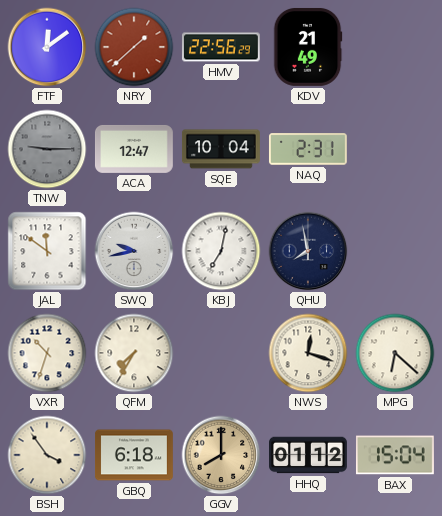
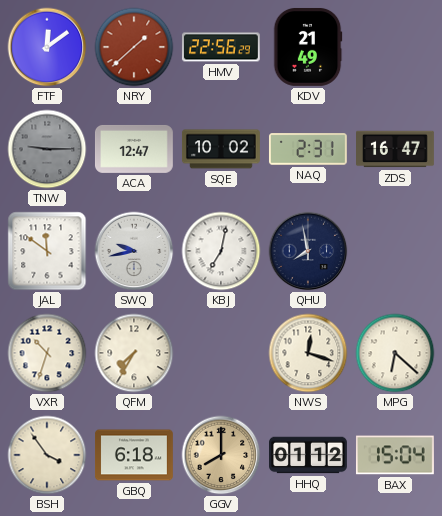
SQE: 10:04 -> 10:02
ZDS: none -> 16:47
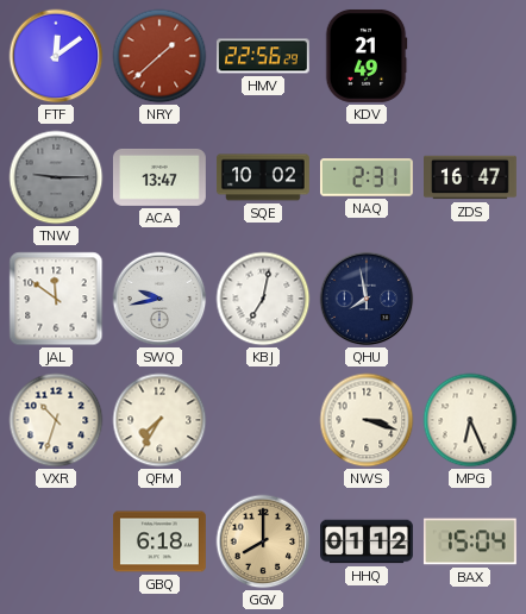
ACA: 12:47 -> 13:47
NWS: 12:18 -> 3:18
MPG: 6:22 -> 6:26
BSH: 3:54 -> none
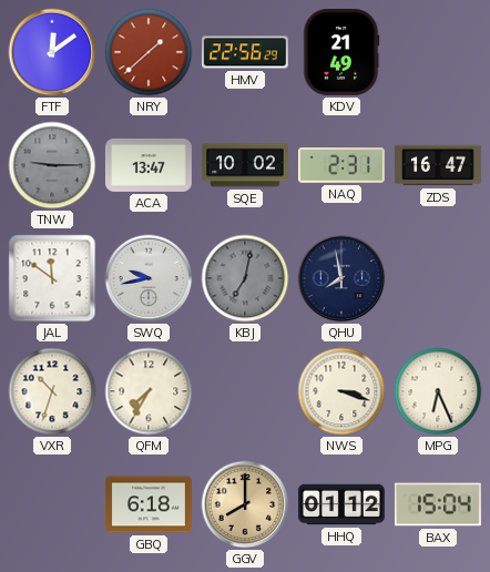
KBJ dial: white -> grey
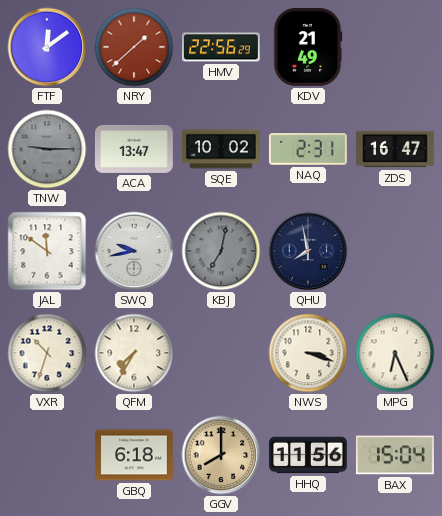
HHQ: 01:12 -> 11:56
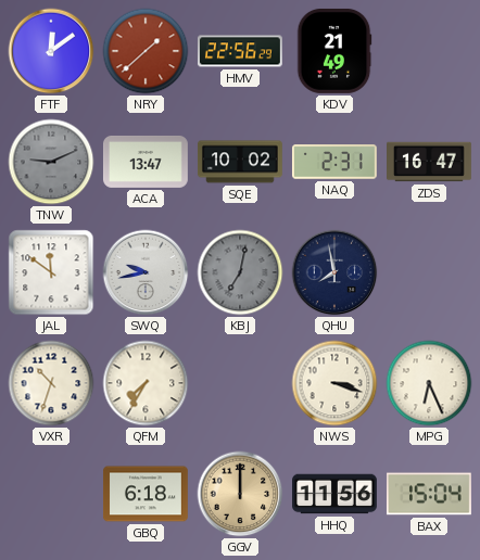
TNW: 9:15 -> 9:11
GGV: 8:00 -> 12:00
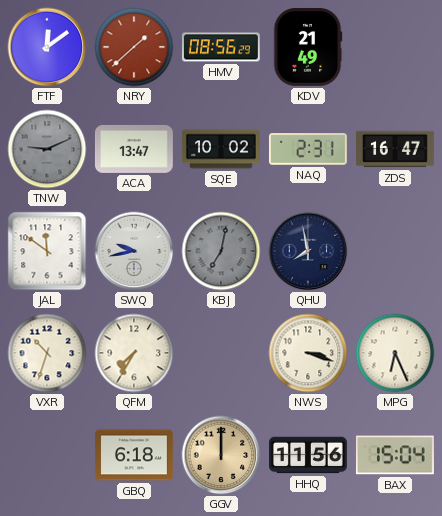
HMV: 22:56 -> 08:56
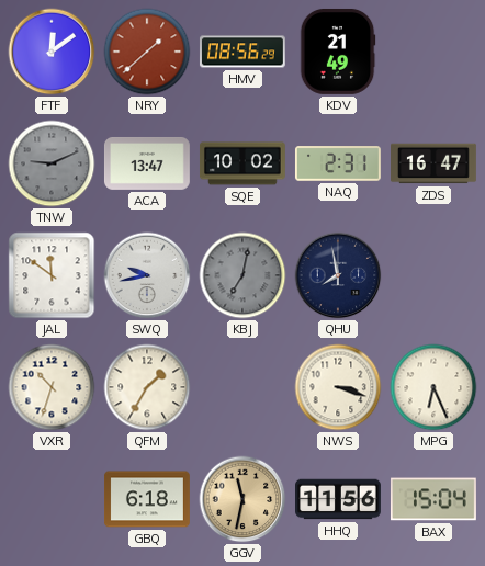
QFM: 7:35 -> 1:35
GGV: 12:00 -> 11:32
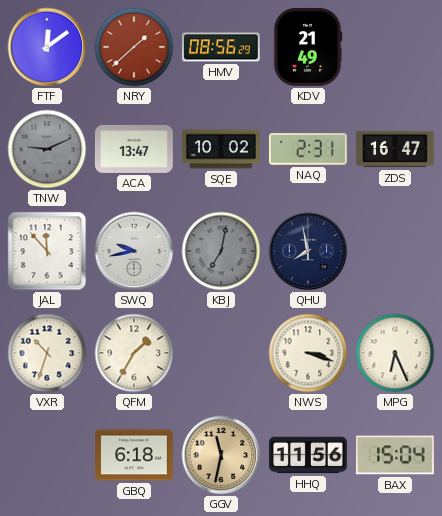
JAL: 11:51 -> 11:53
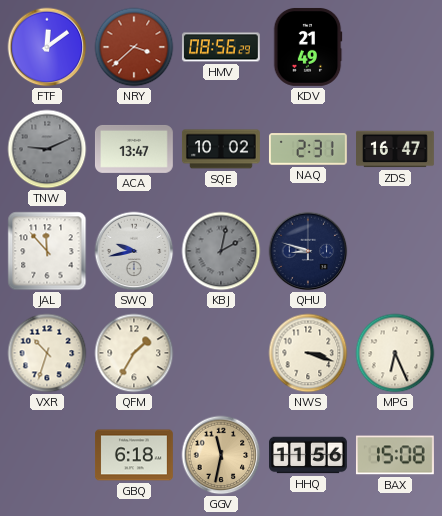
NRY: 1:38 -> 3:38
KBJ: 7:02 -> 2:02
QHU: 7:58 -> 8:48
BAX: 15:04 -> 15:08
